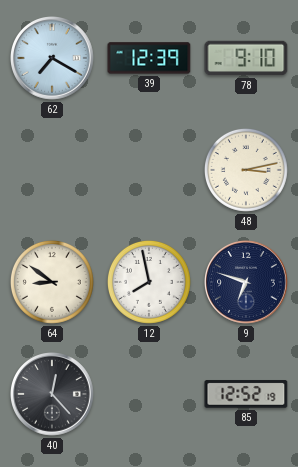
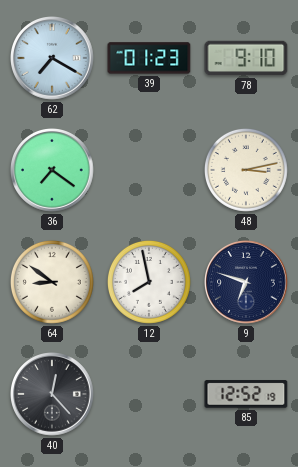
39: 12:39 -> 01:23
36: none -> 7:21
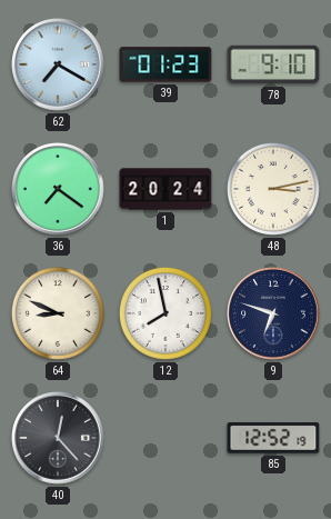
1: none -> 20:24
64: 8:51 -> 8:49
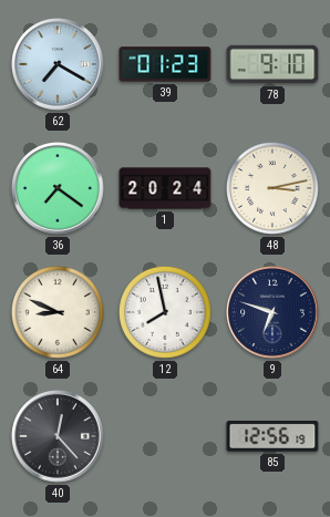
85: 12:52 -> 12:56
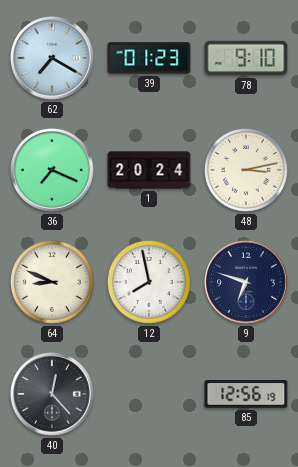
36: 7:21 -> 7:19
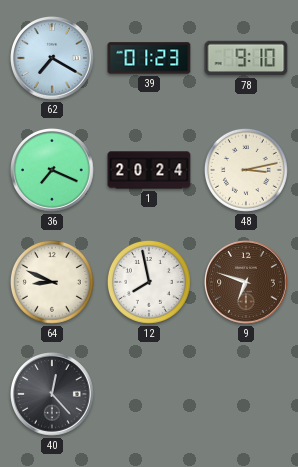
9 dial: navy -> brown
85: 12:56 -> none
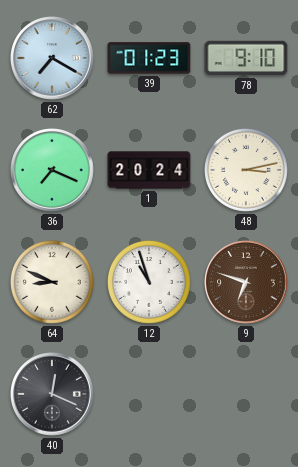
12: 7:58 -> 10:57
40: 12:23 -> 12:19
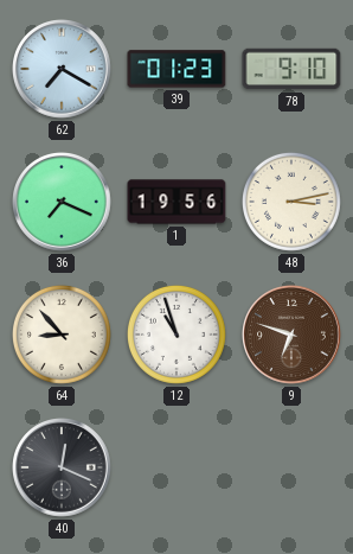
1: 20:24 -> 19:56
64: 8:49 -> 8:53
